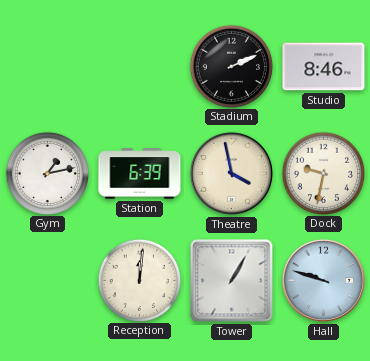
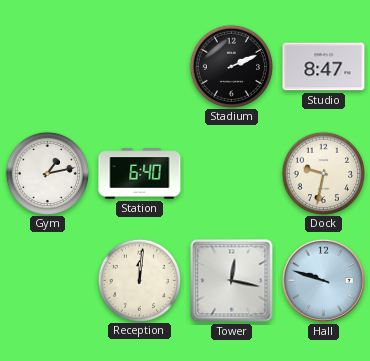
Studio: 8:46 -> 8:47
Station: 6:39 -> 6:40
Theatre: 3:58 -> none
Tower: 1:05 -> 12:17
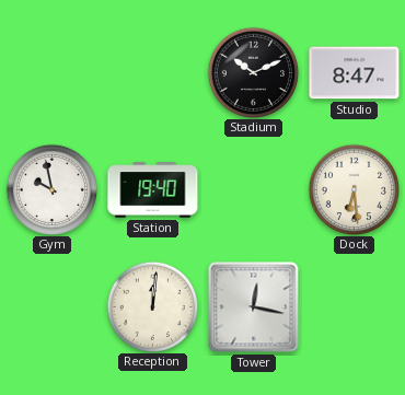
Stadium: 2:11 -> 10:11
Gym: 1:13 -> 9:58
Station: 6:40 -> 19:40
Dock: 9:32 -> 6:29
Hall: 9:48 -> none
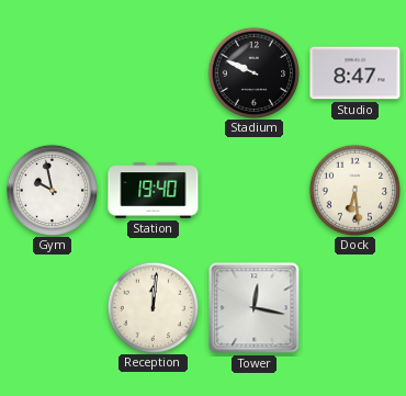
Stadium: 10:11 -> 9:49
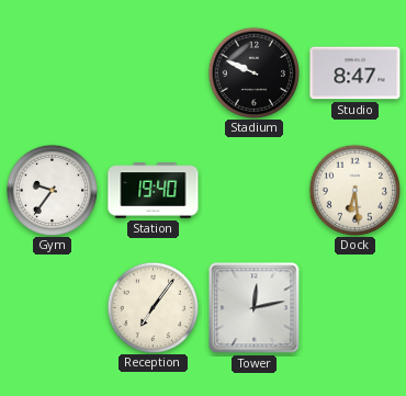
Gym: 9:58 -> 9:36
Reception: 12:01 -> 7:06
Tower: 12:17 -> 12:13
